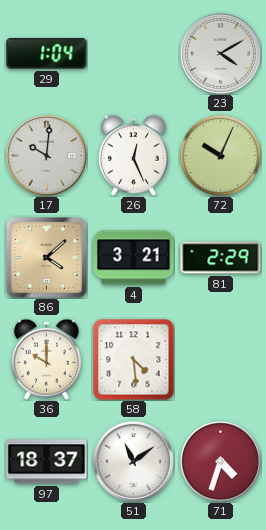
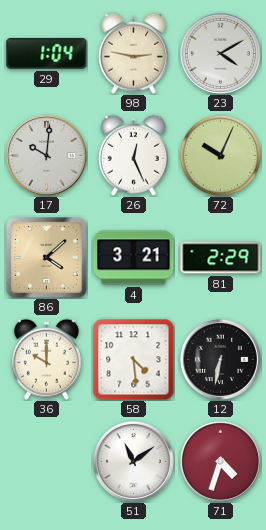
98: none -> 2:47
12: none -> 6:32
97: 18:37 -> none
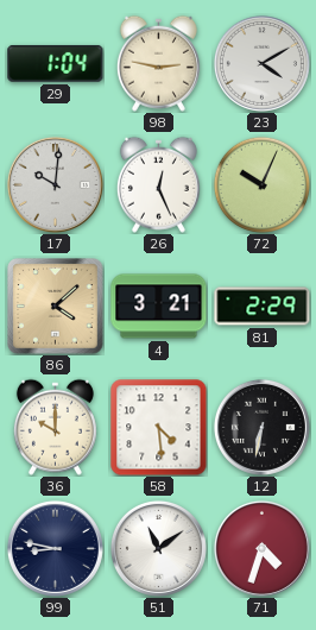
99: none -> 8:47
